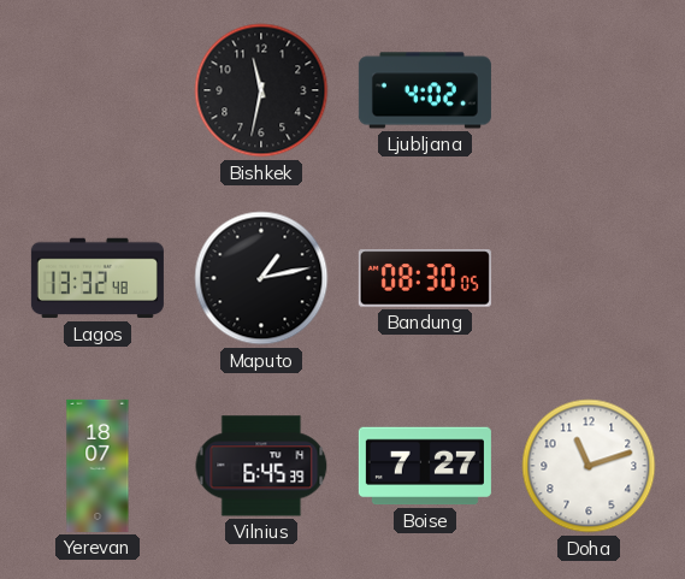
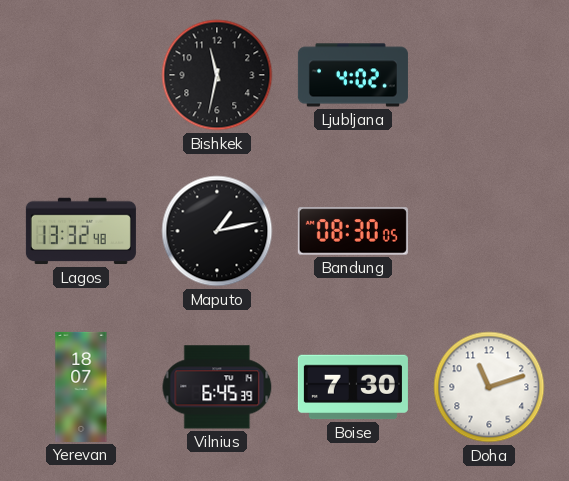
Boise: 7:27 -> 7:30
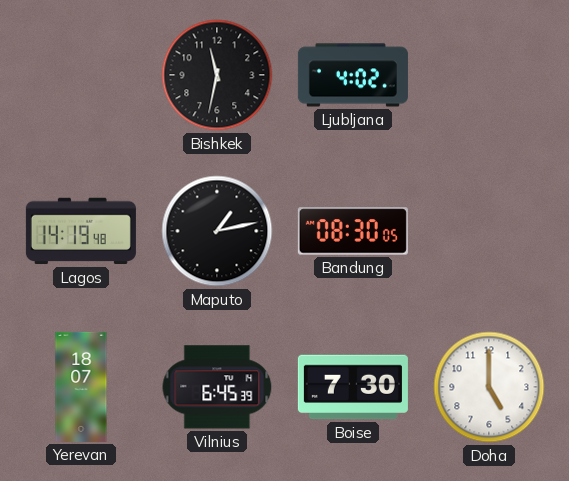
Lagos: 13:32 -> 14:19
Doha: 11:12 -> 5:00
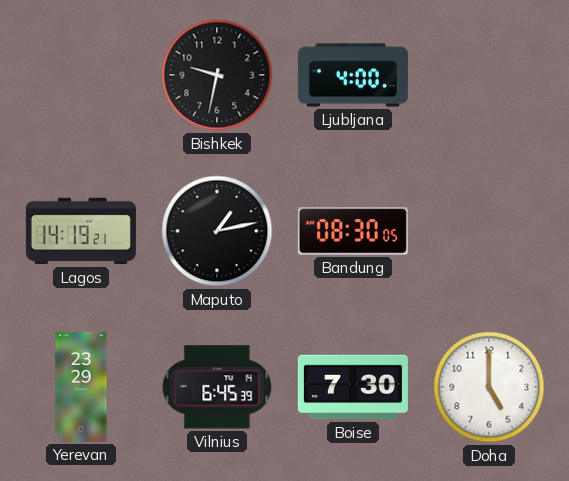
Bishkek: 11:32 -> 9:32
Ljubljana: 4:02 -> 4:00
Lagos: 14:19:48 -> 14:19:21
Yerevan: 18:07 -> 23:29
